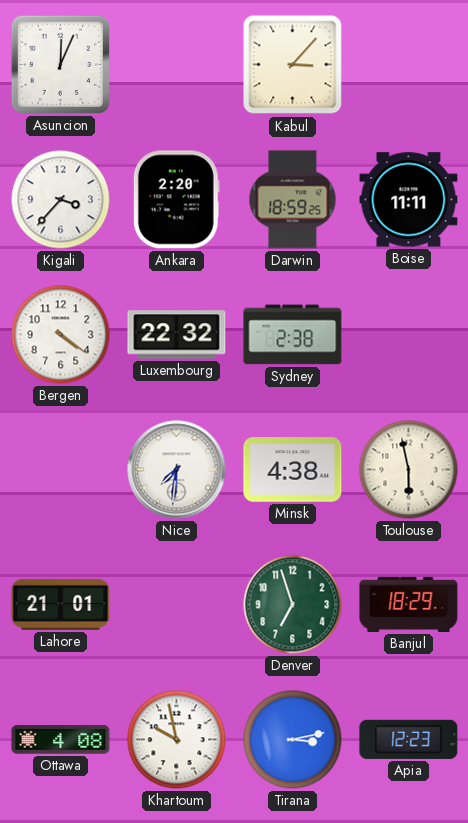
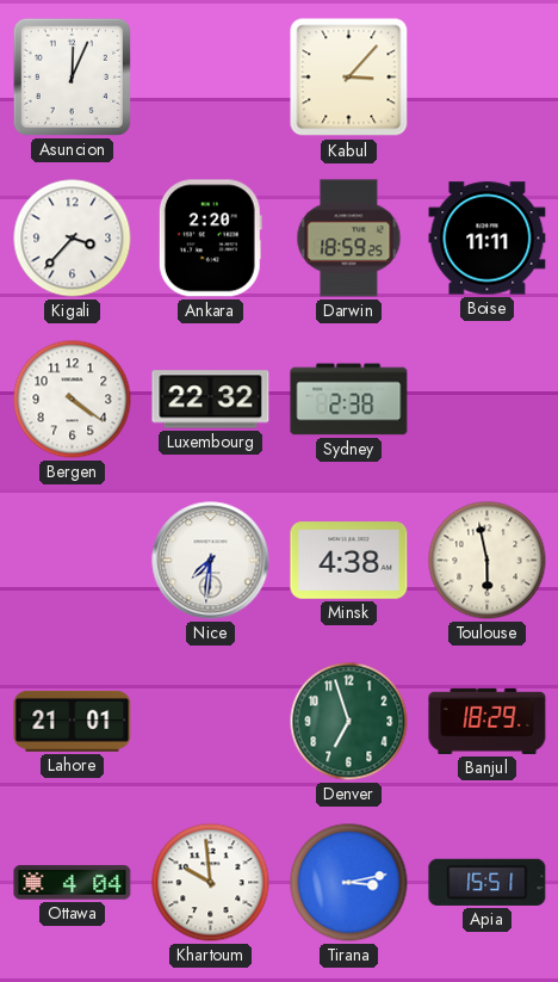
Ottawa: 4:08 -> 4:04
Khartoum: 9:58 -> 9:59
Apia: 12:23 -> 15:51
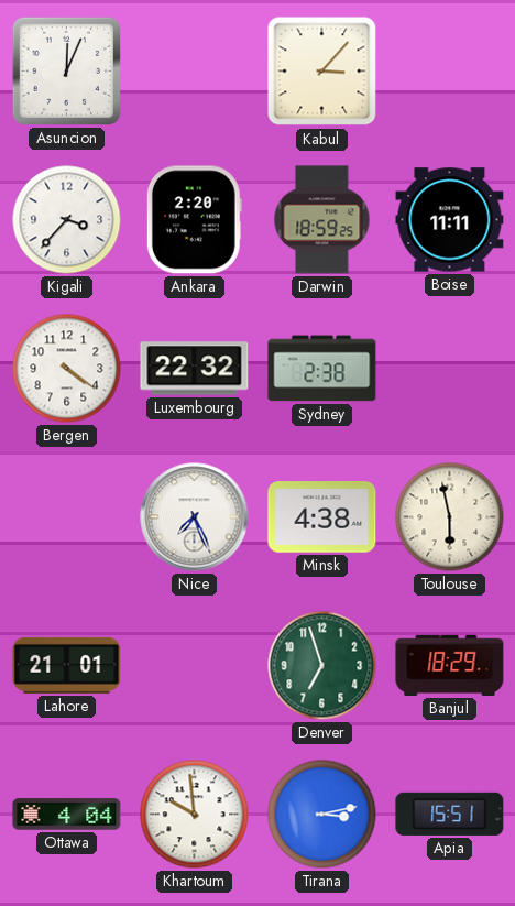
Nice: 7:31 -> 7:26
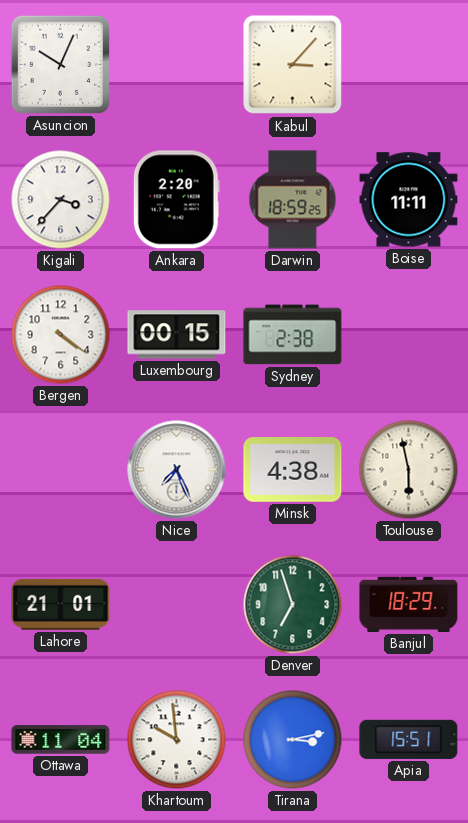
Asuncion: 12:04 -> 10:04
Luxembourg: 22:32 -> 00:15
Ottawa: 4:04 -> 11:04
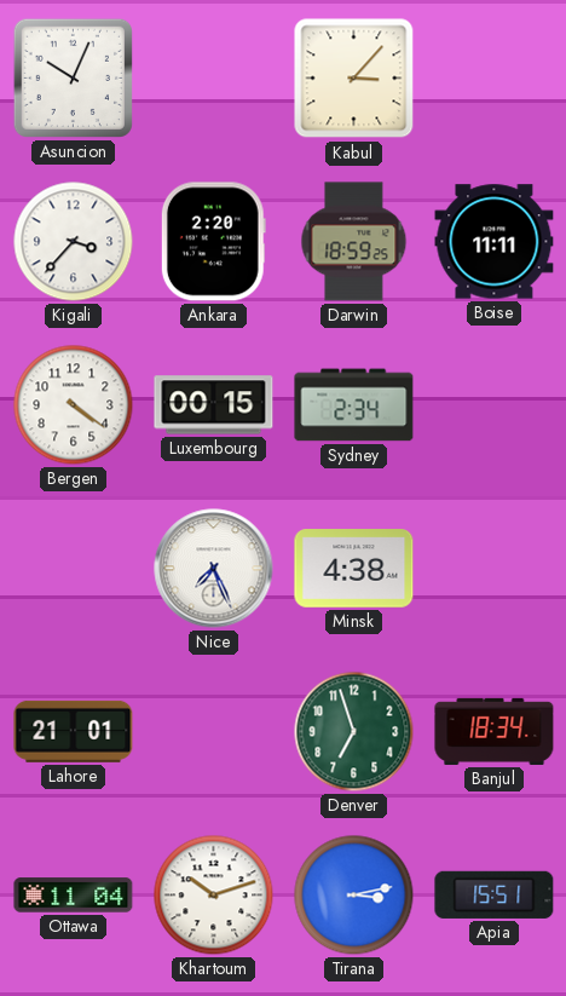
Sydney: 2:38 -> 2:34
Toulouse: 5:58 -> none
Banjul: 18:29 -> 18:34
Khartoum: 9:59 -> 10:12
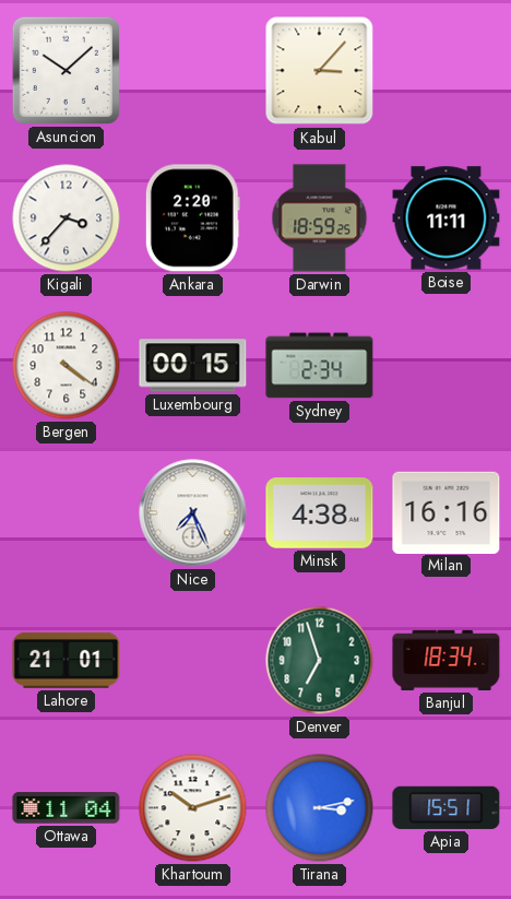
Asuncion: 10:04 -> 10:08
Milan: none -> 16:16
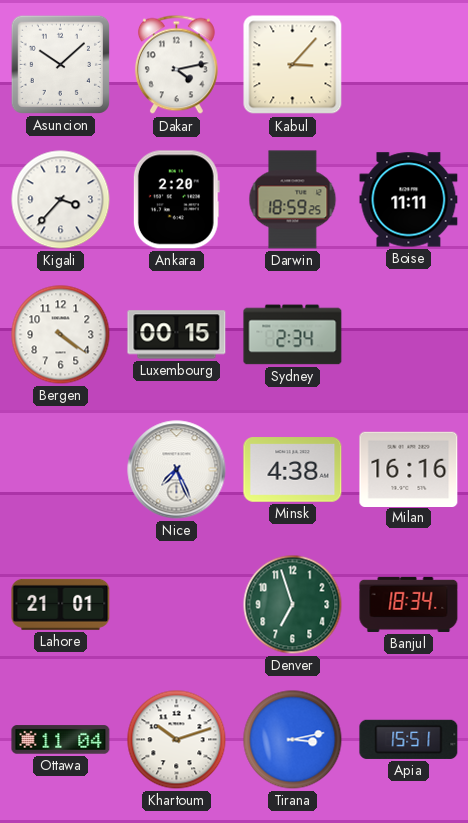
Dakar: none -> 4:13
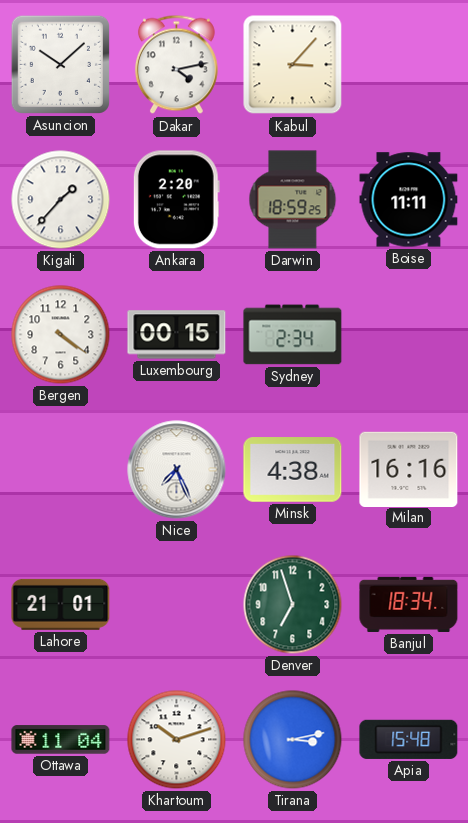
Kigali: 3:37 -> 1:37
Apia: 15:51 -> 15:48
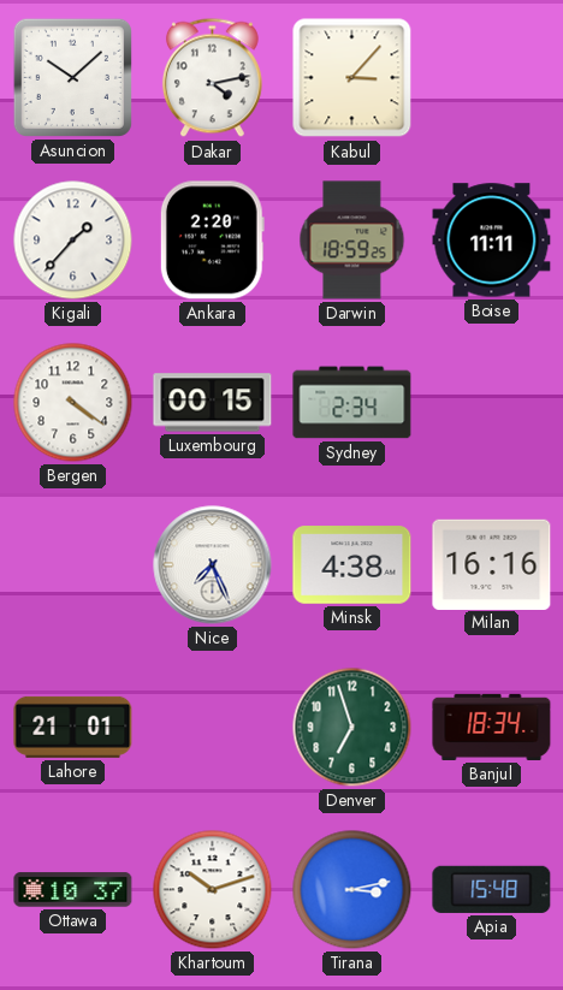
Ottawa: 11:04 -> 10:37
